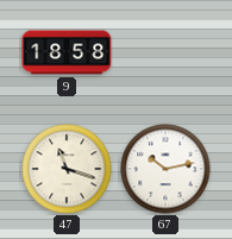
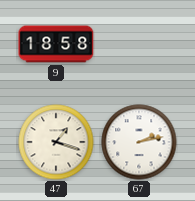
47: 11:18 -> 1:18
67: 10:13 -> 2:13
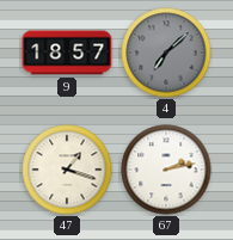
9: 18:58 -> 18:57
4: none -> 7:08
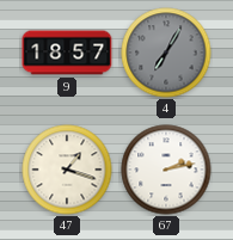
4: 7:08 -> 7:05
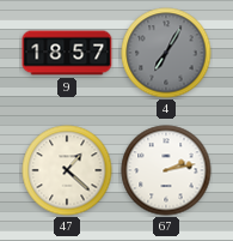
47: 1:18 -> 1:22
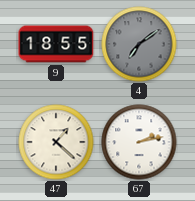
9: 18:57 -> 18:55
4: 7:05 -> 7:09
